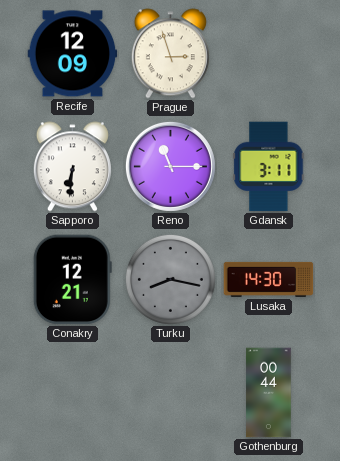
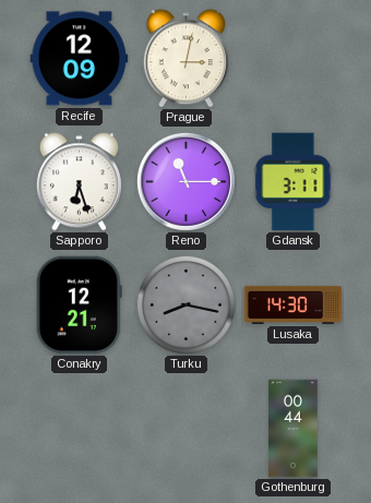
Prague: 2:57 -> 3:02
Sapporo: 6:31 -> 6:27
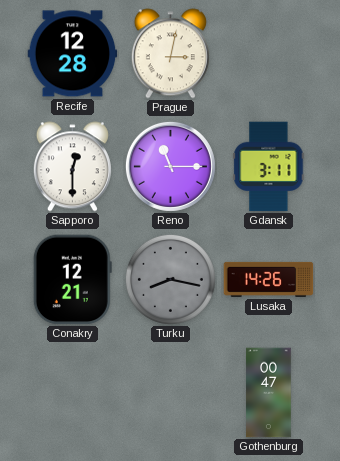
Recife: 12:09 -> 12:28
Sapporo: 6:27 -> 12:30
Lusaka: 14:30 -> 14:26
Gothenburg: 00:44 -> 00:47
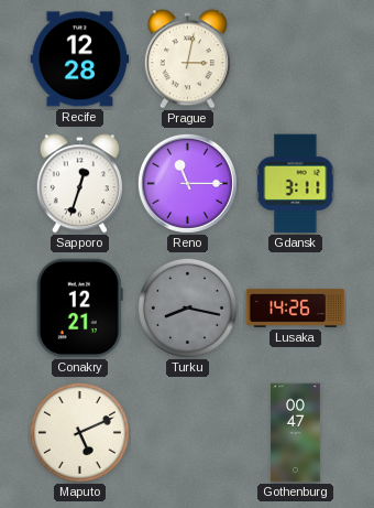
Sapporo: 12:30 -> 12:33
Maputo: none -> 5:11
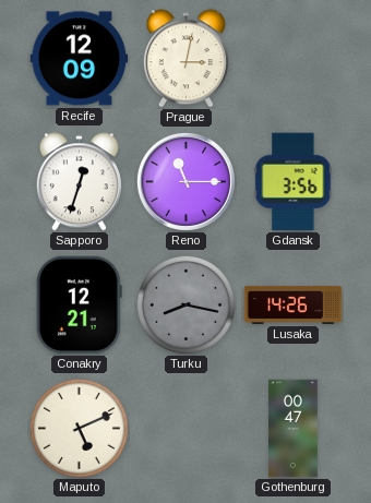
Recife: 12:28 -> 12:09
Gdansk: 3:11 -> 3:56
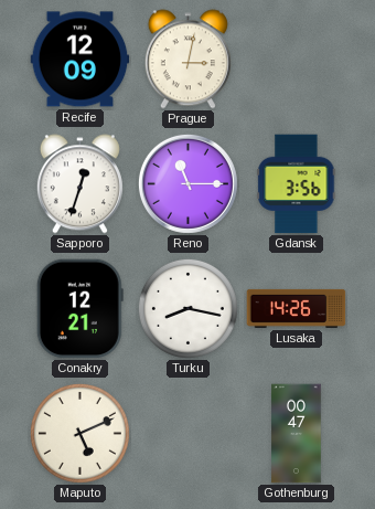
Turku dial: grey -> white
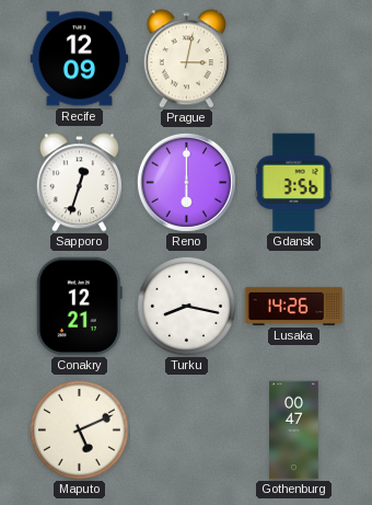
Reno: 11:15 -> 6:00
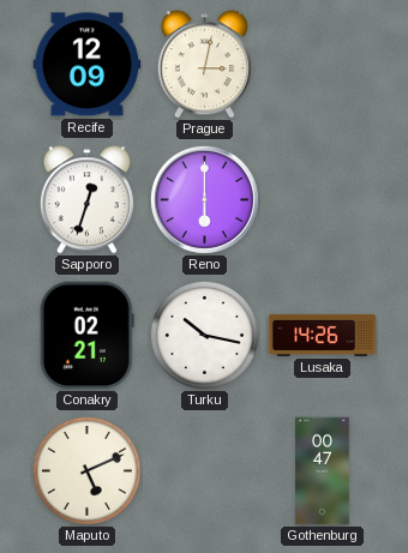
Gdansk: 3:56 -> none
Conakry: 12:21 -> 02:21
Turku: 8:17 -> 10:17
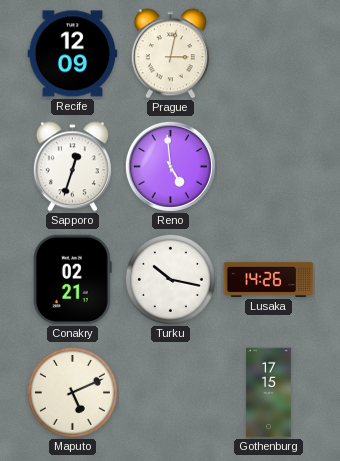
Reno: 6:00 -> 4:59
Gothenburg: 00:47 -> 17:15
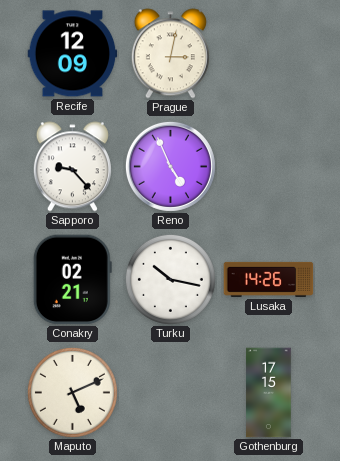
Sapporo: 12:33 -> 9:23
Reno: 4:59 -> 4:56
